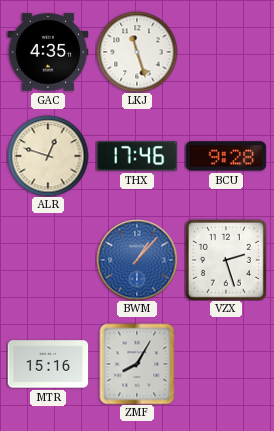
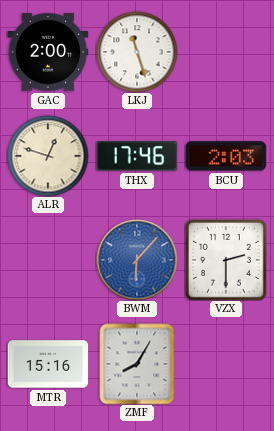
GAC: 4:35 -> 2:00
BCU: 9:28 -> 2:03
BWM: 1:07 -> 6:07
VZX: 2:27 -> 2:30
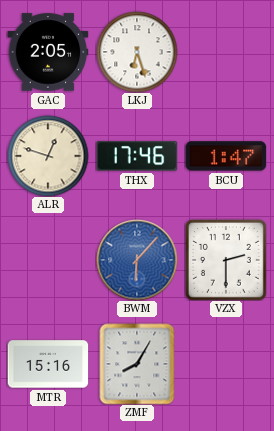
GAC: 2:00 -> 2:05
LKJ: 11:27 -> 6:27
BCU: 2:03 -> 1:47
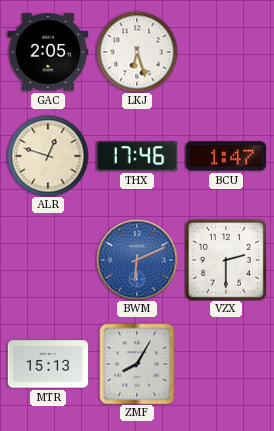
BWM: 6:07 -> 6:11
MTR: 15:16 -> 15:13
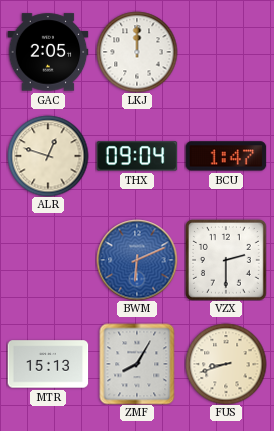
LKJ: 6:27 -> 12:00
THX: 17:46 -> 09:04
FUS: none -> 8:42
